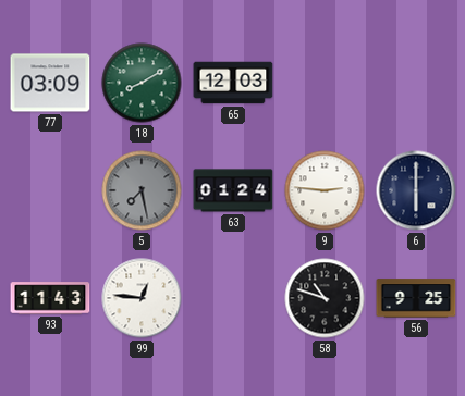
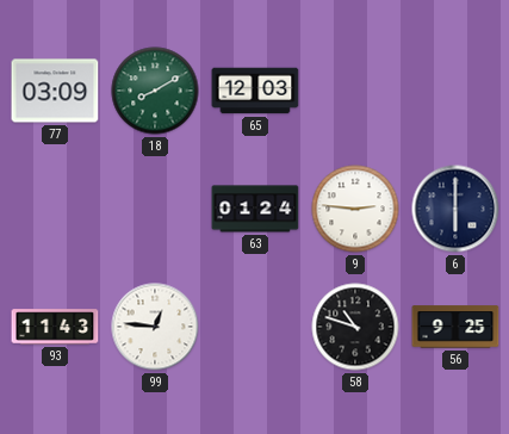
5: 7:28 -> none
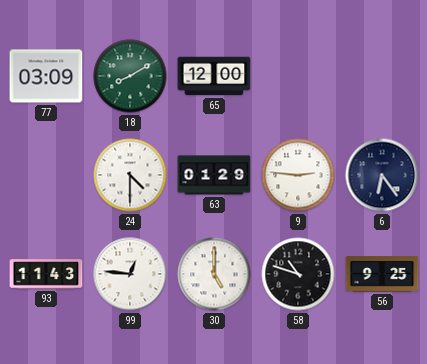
65: 12:03 -> 12:00
24: none -> 4:30
63: 01:24 -> 01:29
6: 6:00 -> 6:24
30: none -> 5:00
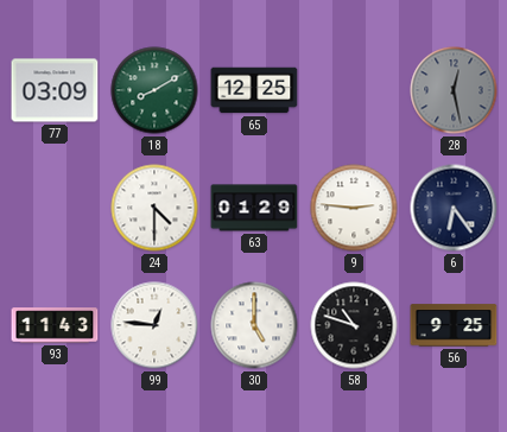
65: 12:00 -> 12:25
28: none -> 12:28
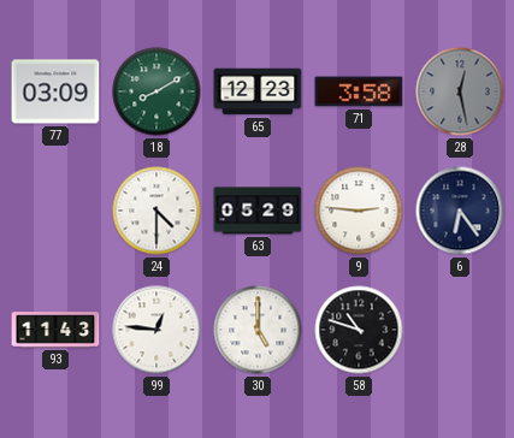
65: 12:25 -> 12:23
71: none -> 3:58
63: 01:29 -> 05:29
56: 9:25 -> none
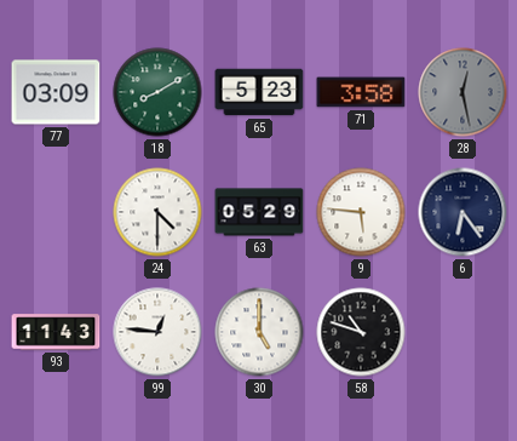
65: 12:23 -> 5:23
9: 2:46 -> 5:46
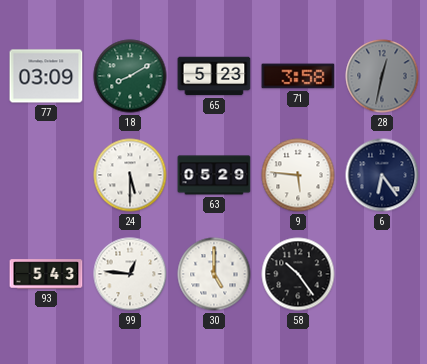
28: 12:28 -> 12:32
24: 4:30 -> 5:30
93: 11:43 -> 5:43
58: 10:48 -> 10:24
